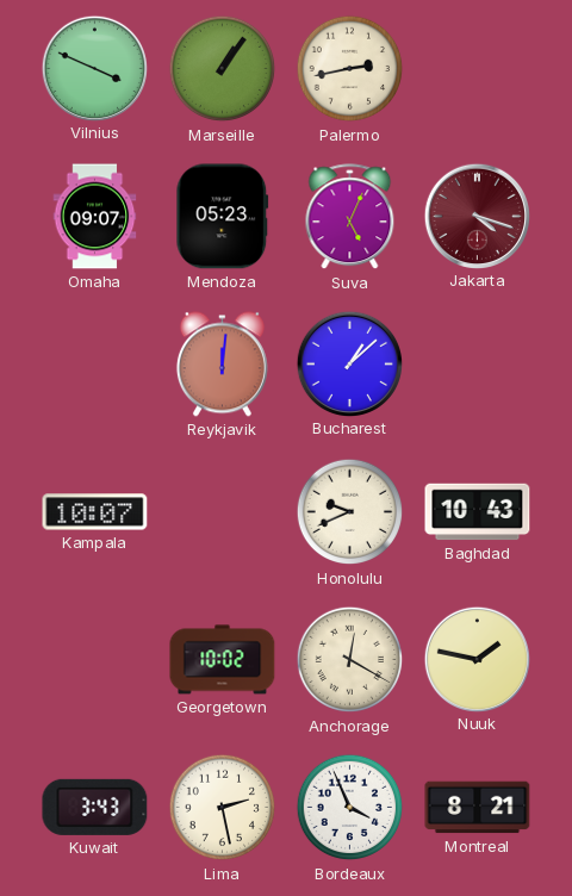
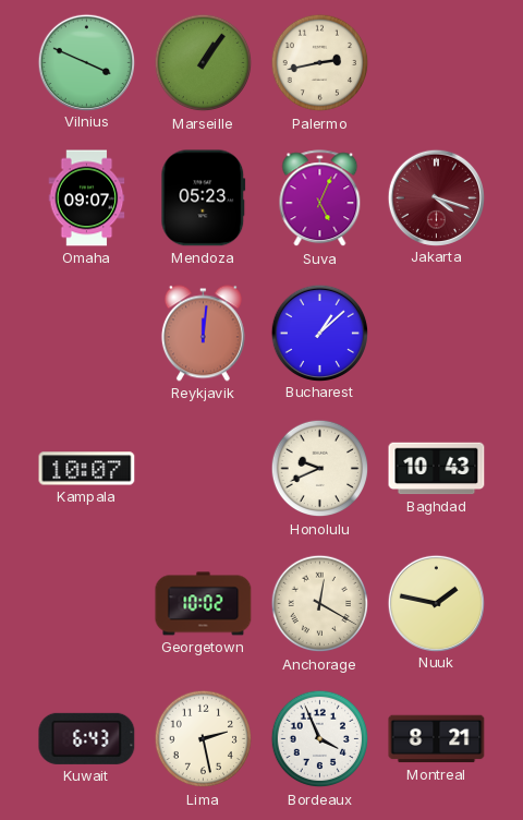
Kuwait: 3:43 -> 6:43
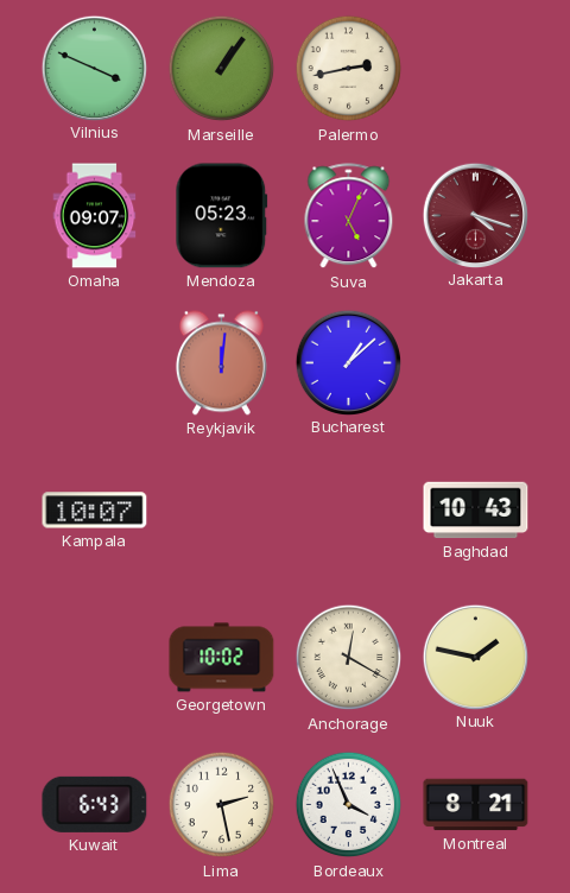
Honolulu: 9:41 -> none
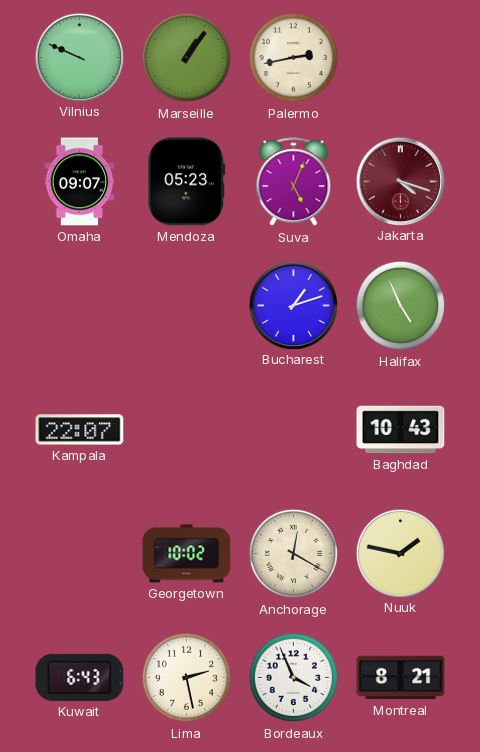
Vilnius: 3:49 -> 9:49
Reykjavik: 12:01 -> none
Bucharest: 1:08 -> 1:12
Halifax: none -> 4:56
Kampala: 10:07 -> 22:07
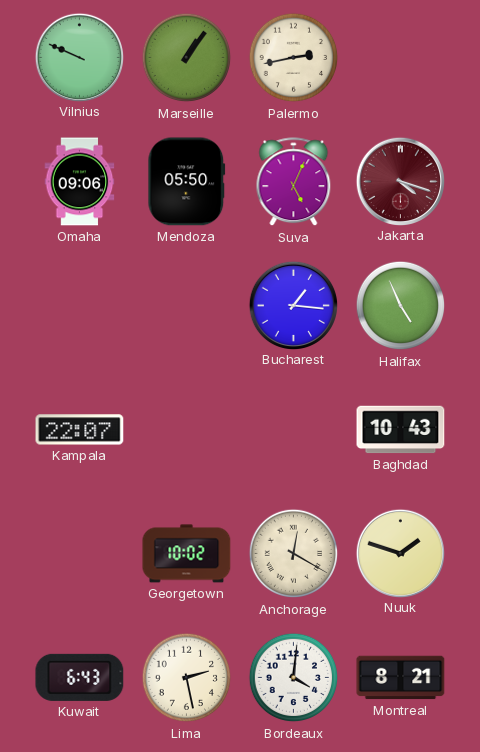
Omaha: 09:07 -> 09:06
Mendoza: 05:23 -> 05:50
Bucharest: 1:12 -> 1:16
Nuuk: 1:47 -> 1:48
Bordeaux: 3:56 -> 4:01
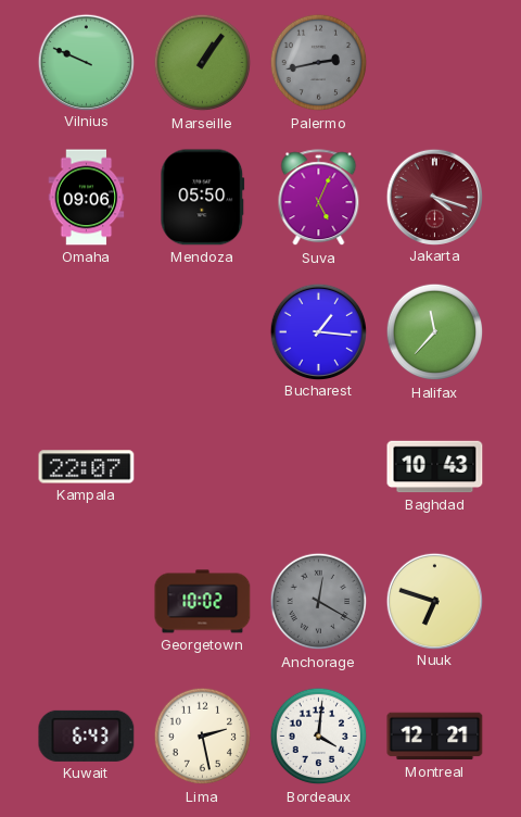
Palermo dial: cream -> grey
Halifax: 4:56 -> 11:37
Anchorage dial: cream -> grey
Nuuk: 1:48 -> 6:48
Montreal: 8:21 -> 12:21
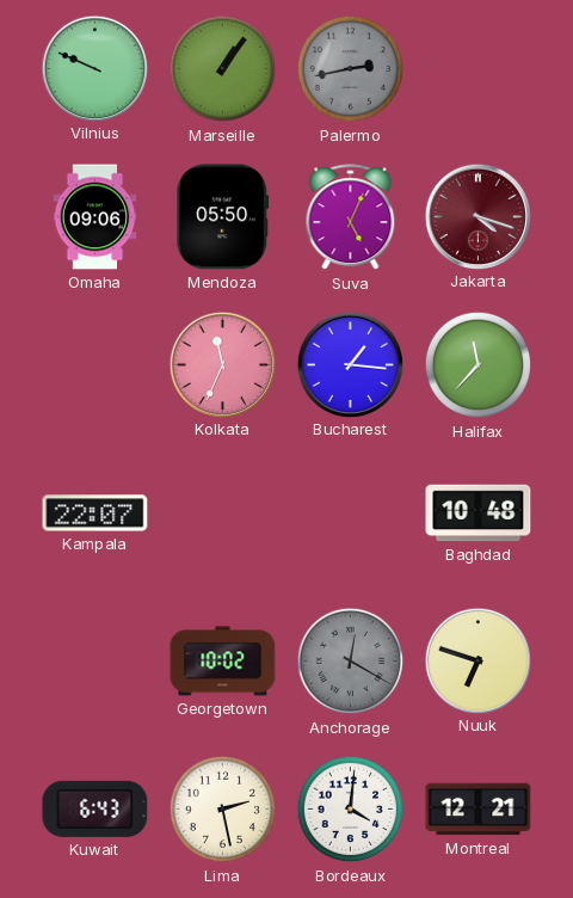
Kolkata: none -> 11:34
Baghdad: 10:43 -> 10:48
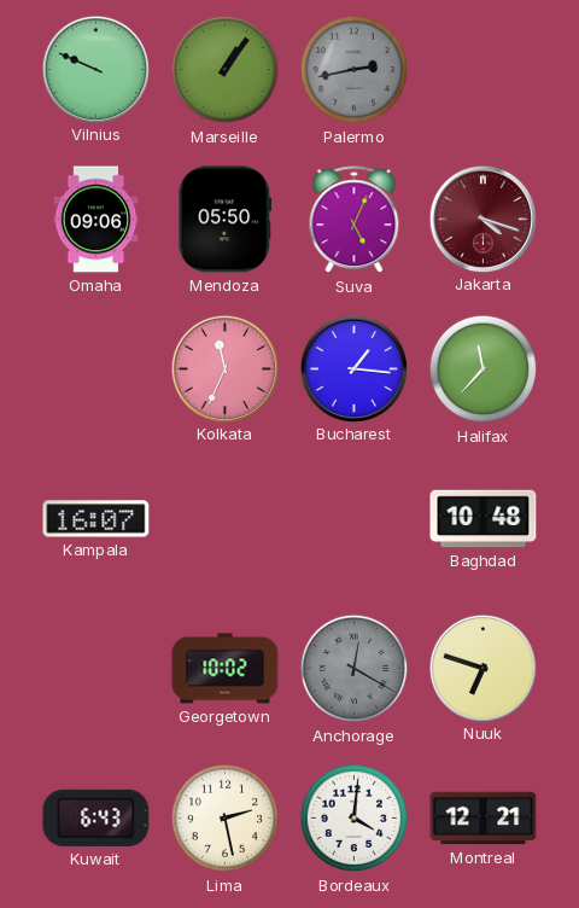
Kampala: 22:07 -> 16:07
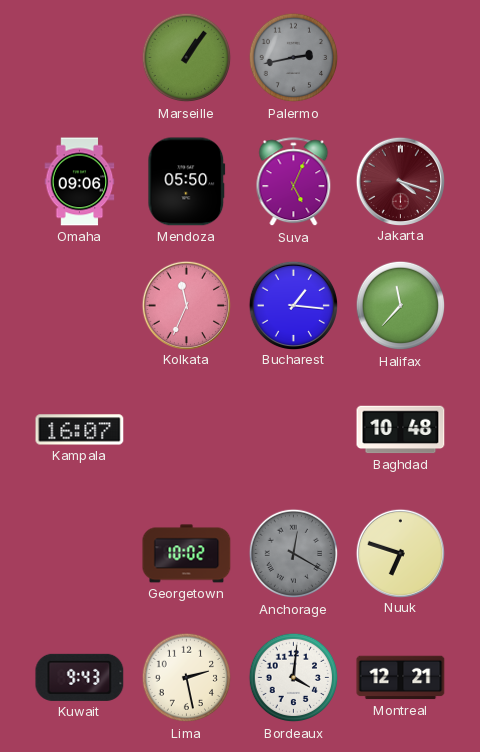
Vilnius: 9:49 -> none
Kuwait: 6:43 -> 9:43
